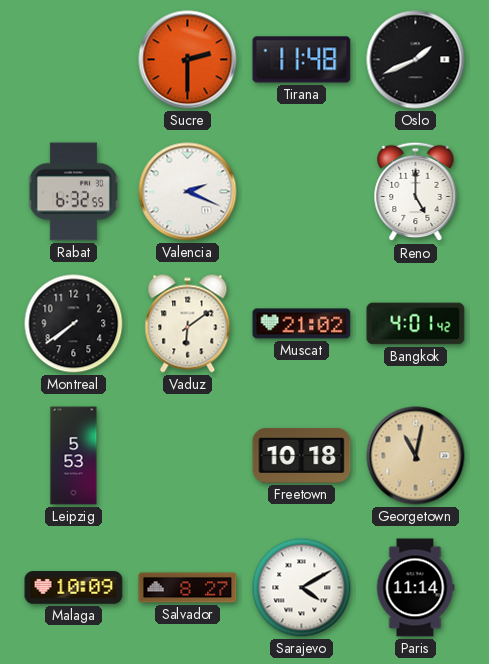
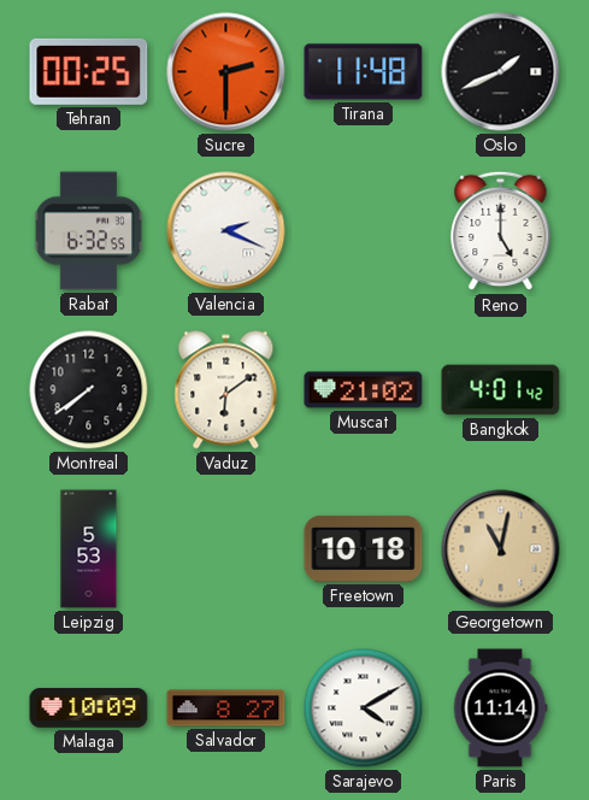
Tehran: none -> 00:25
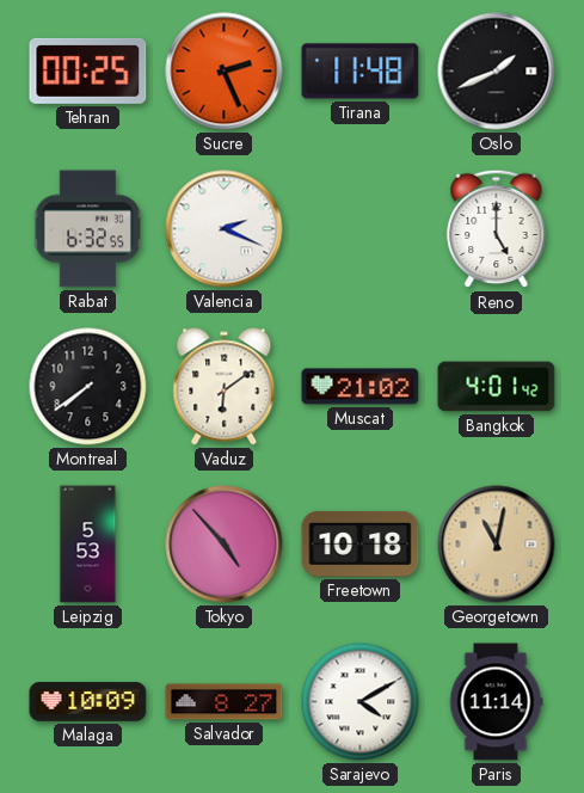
Sucre: 2:30 -> 2:26
Tokyo: none -> 4:53
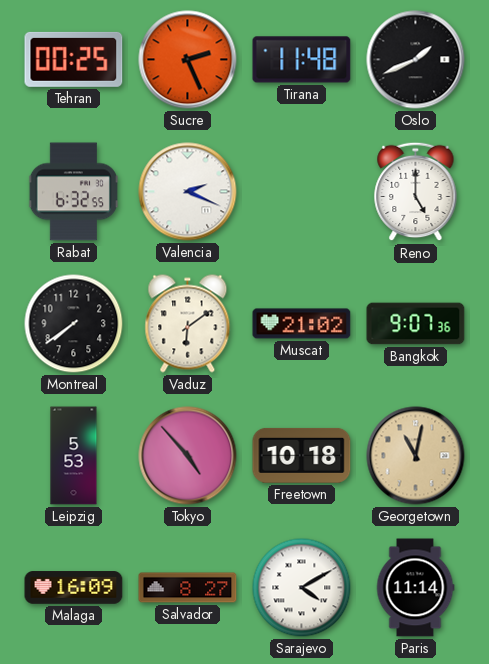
Bangkok: 4:01 -> 9:07
Malaga: 10:09 -> 16:09
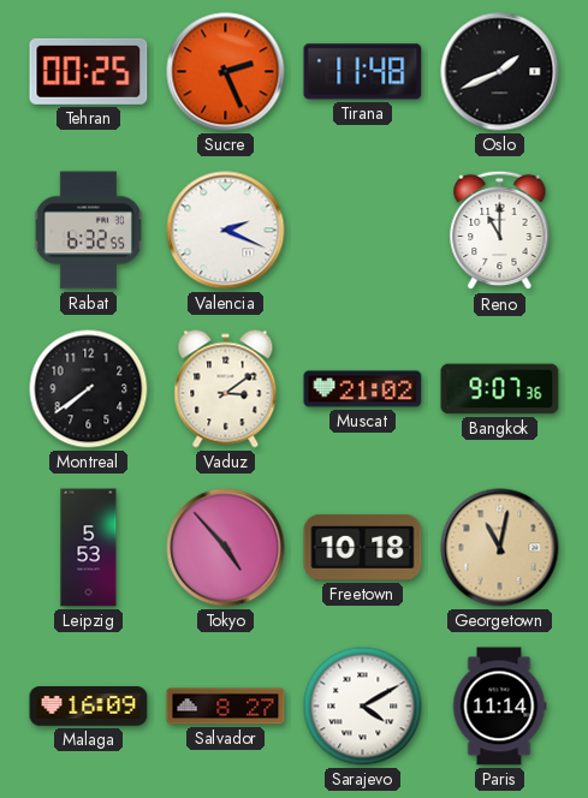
Reno: 5:00 -> 11:00
Vaduz: 6:09 -> 3:09
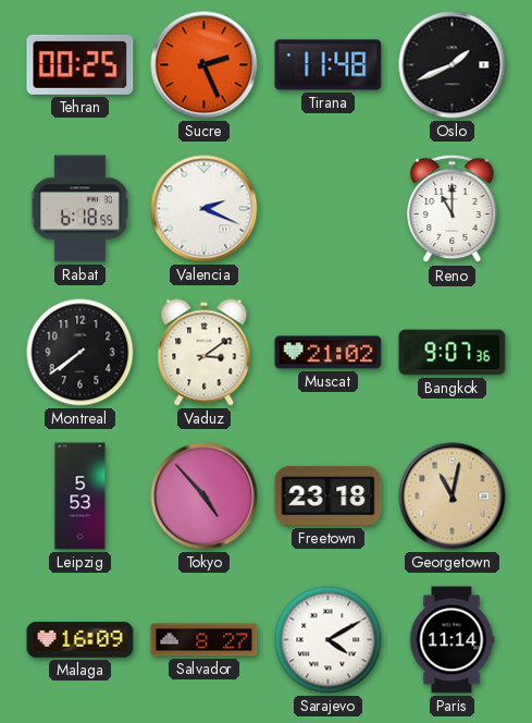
Rabat: 6:32 -> 6:18
Freetown: 10:18 -> 23:18
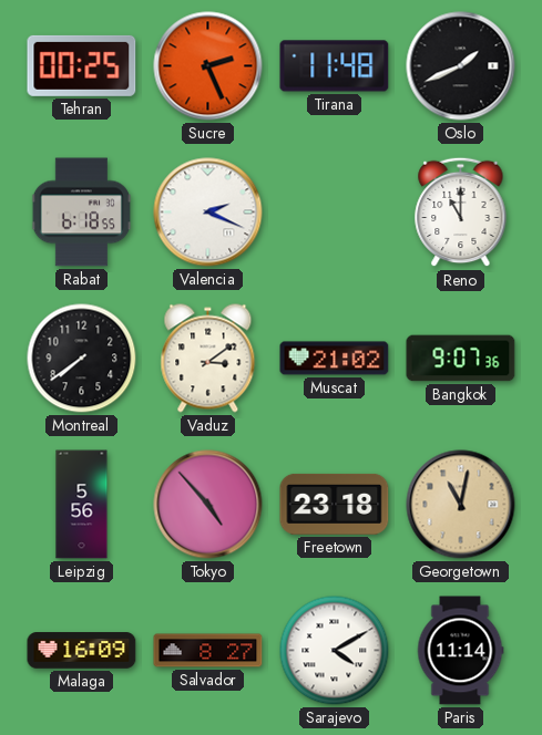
Leipzig: 5:53 -> 5:56
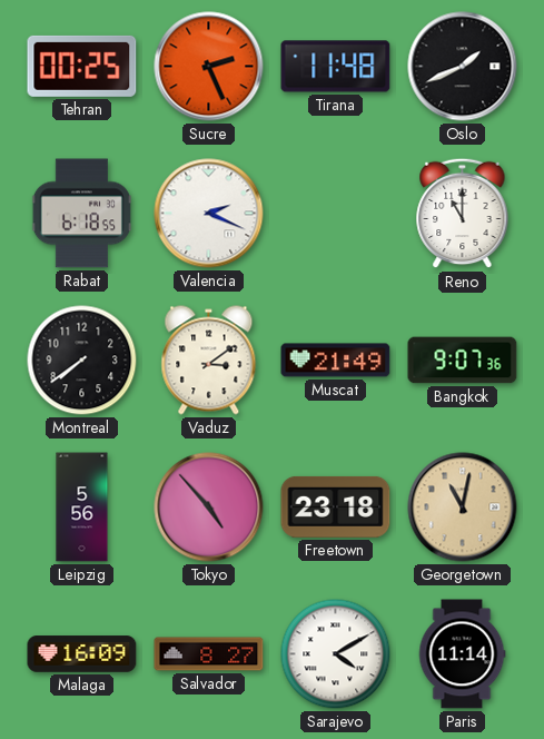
Muscat: 21:02 -> 21:49
